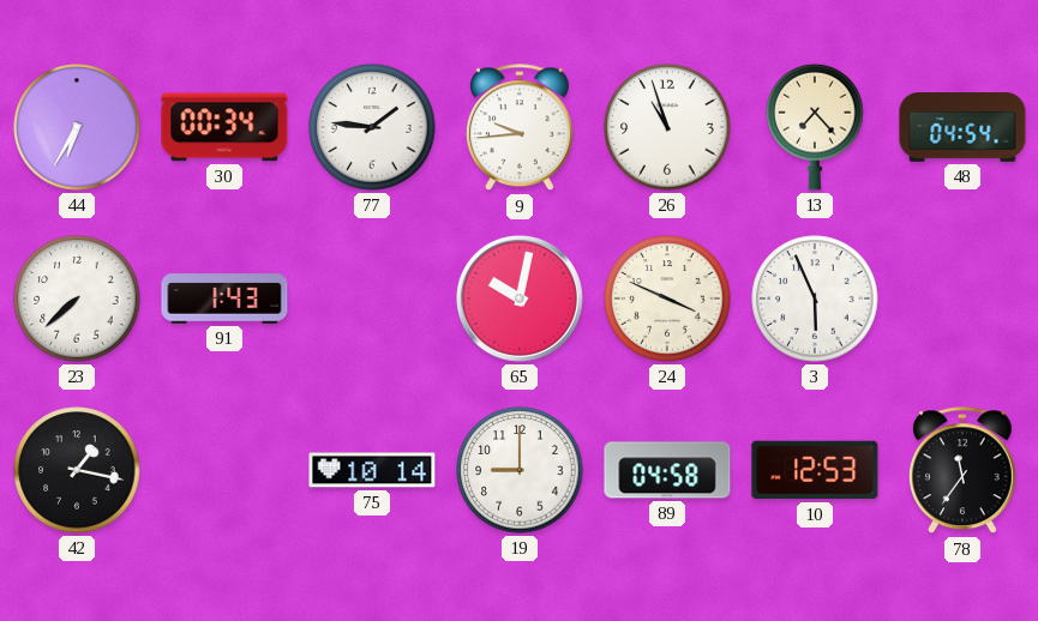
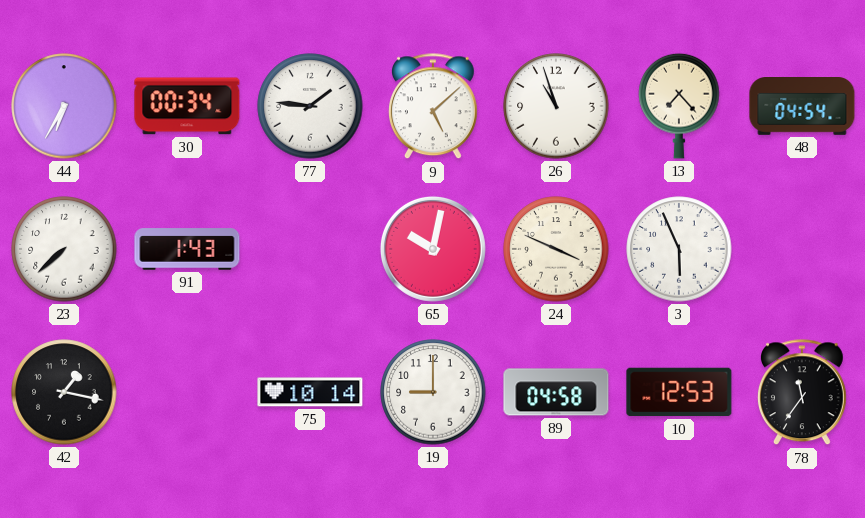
9: 9:44 -> 5:08
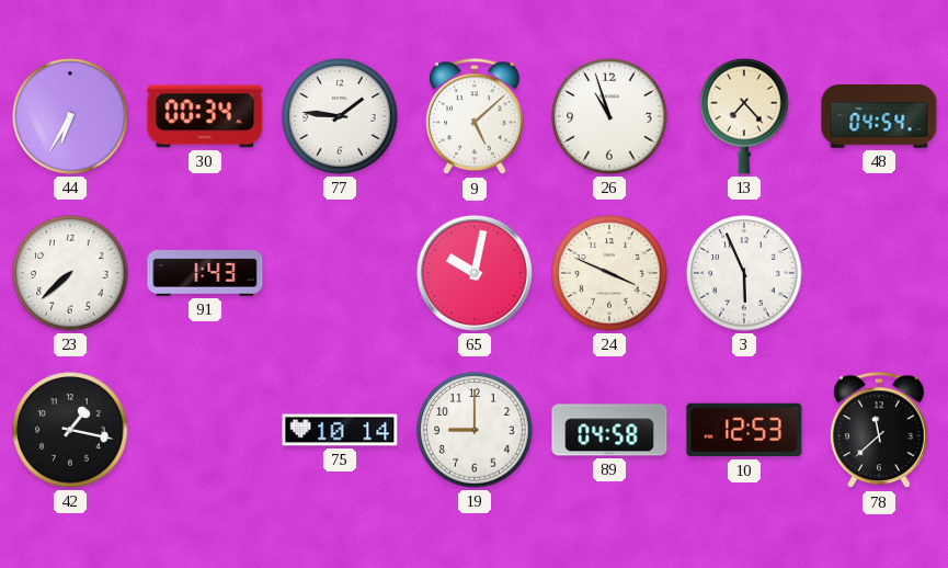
78: 11:36 -> 11:38
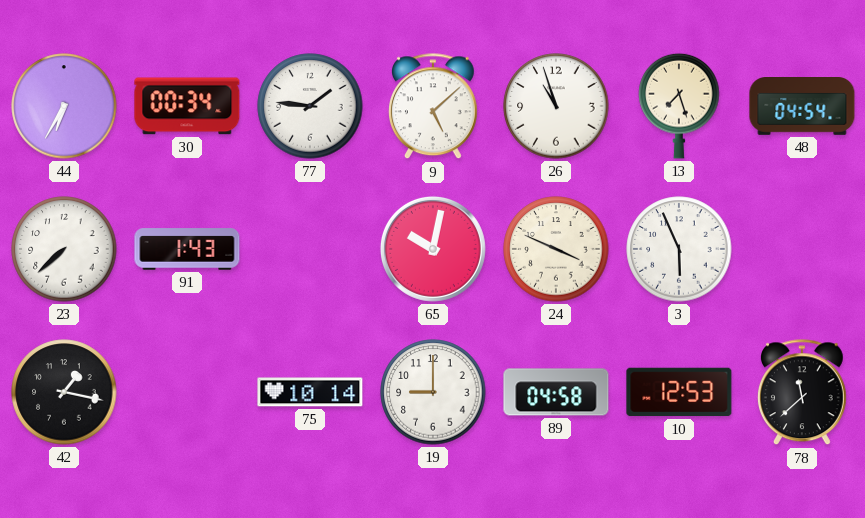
13: 7:23 -> 7:27
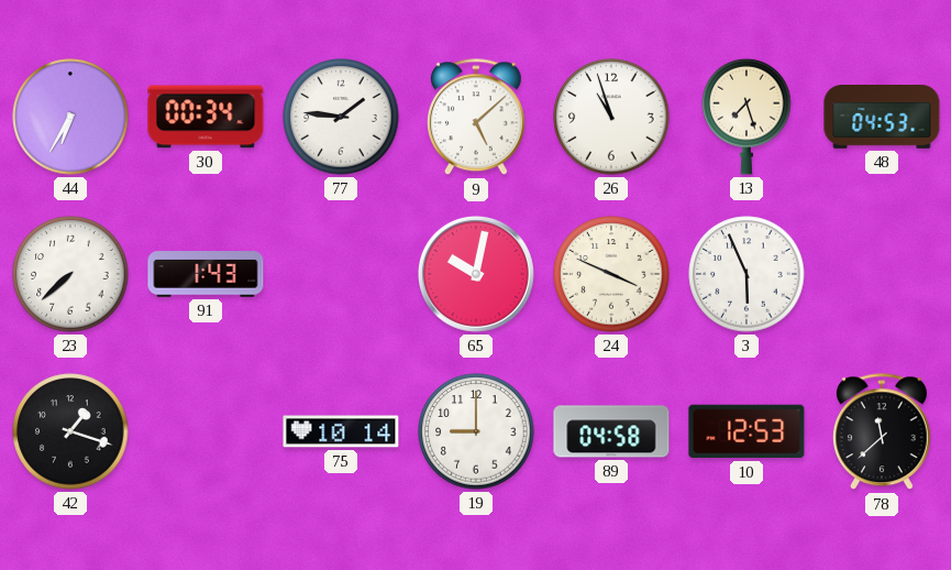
48: 04:54 -> 04:53
42: 1:17 -> 1:18
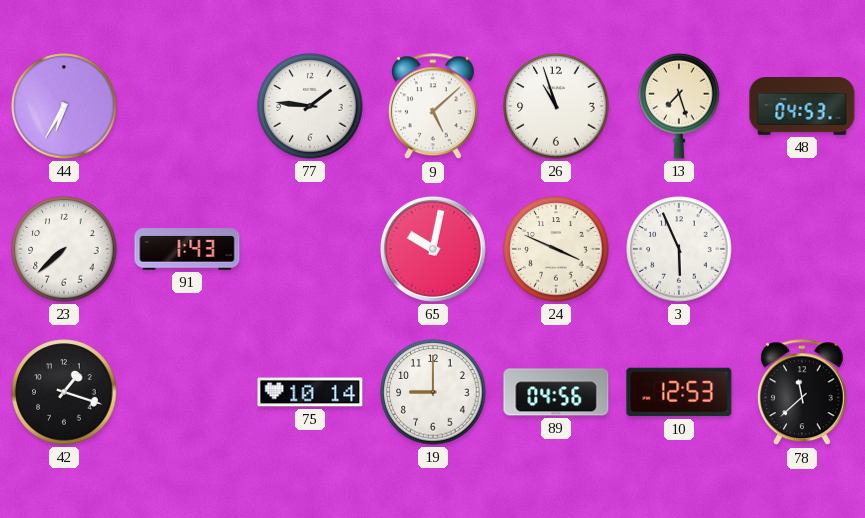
30: 00:34 -> none
89: 04:58 -> 04:56
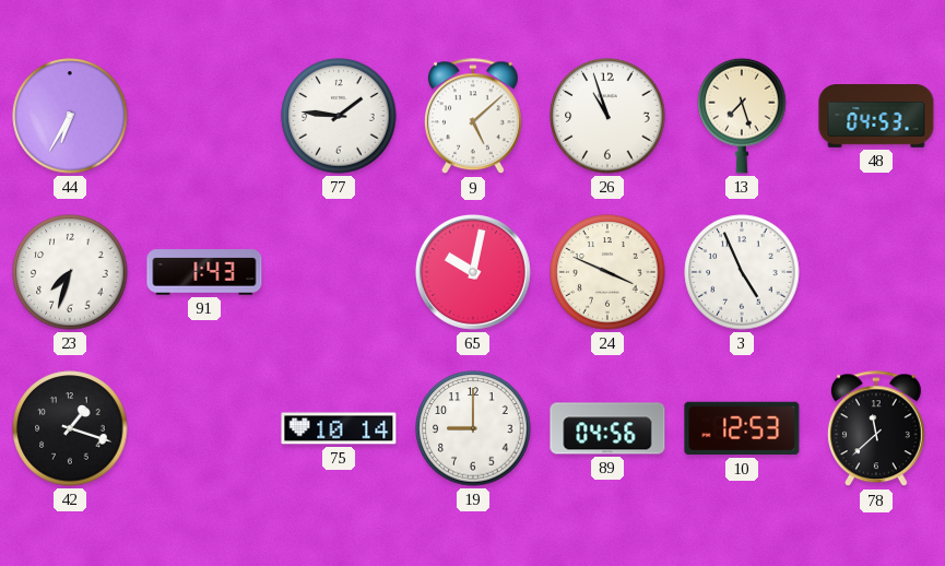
23: 7:38 -> 7:33
3: 5:56 -> 4:56
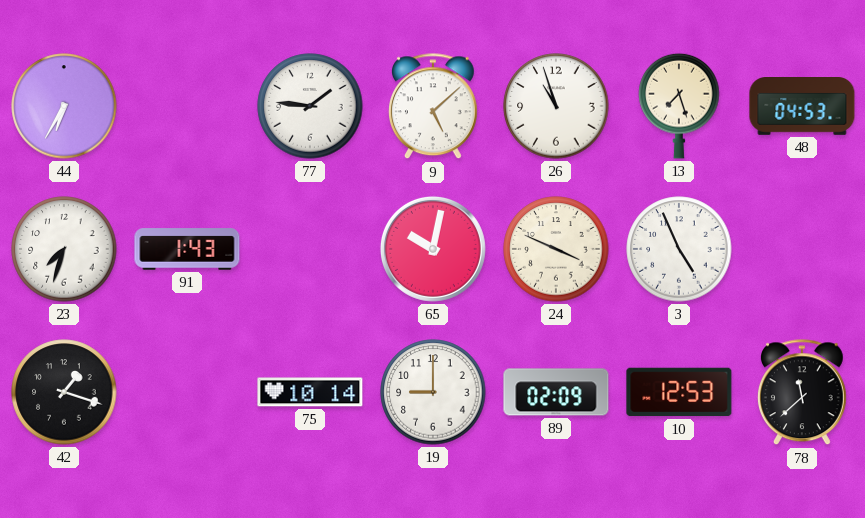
89: 04:56 -> 02:09
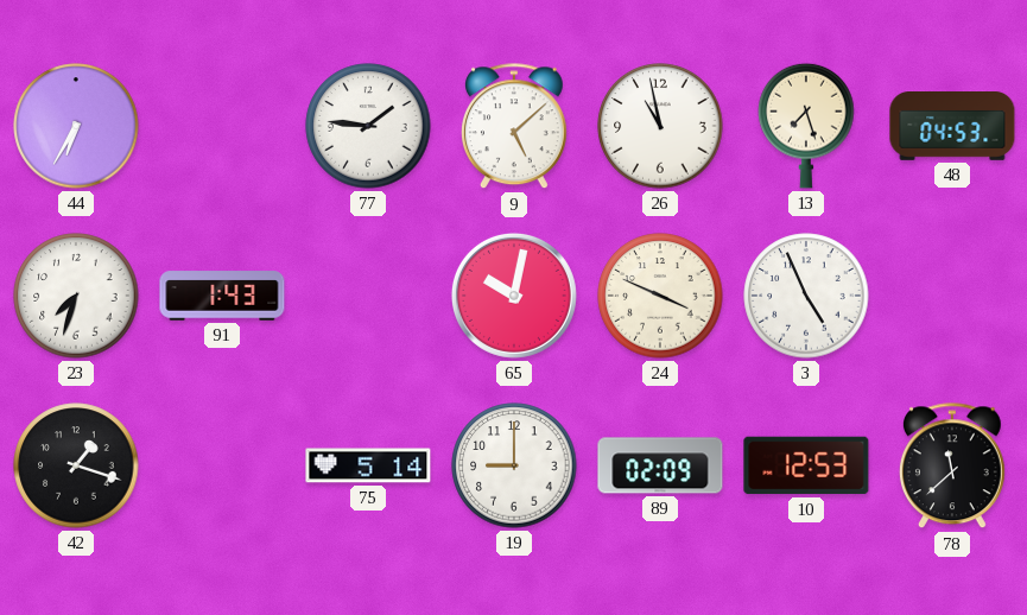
26: 10:57 -> 10:58
75: 10:14 -> 5:14
